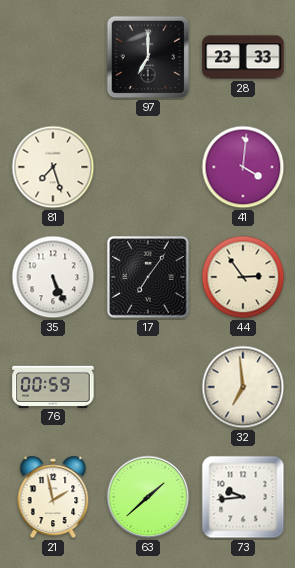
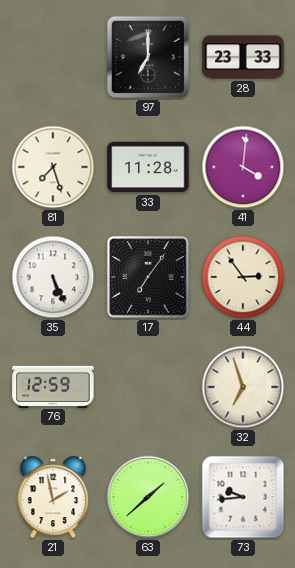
33: none -> 11:28
76: 00:59 -> 12:59
32: 6:59 -> 6:57
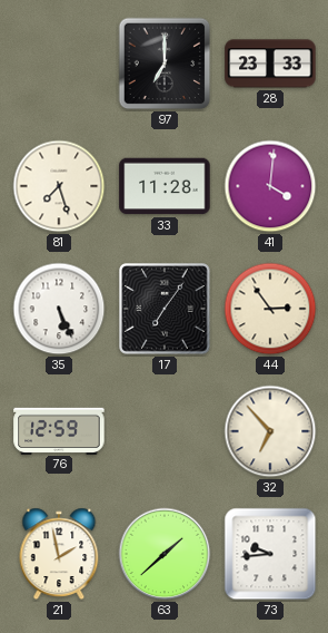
32: 6:57 -> 6:53
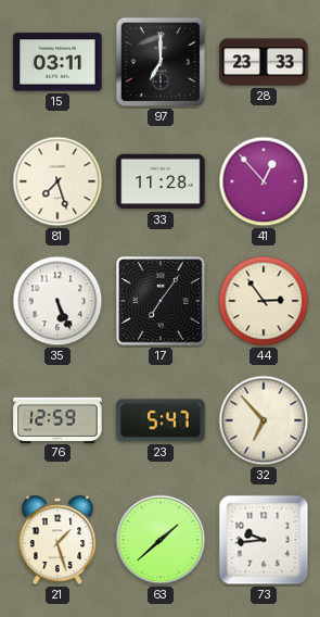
15: none -> 03:11
41: 4:01 -> 12:53
23: none -> 5:47
21: 1:58 -> 1:27
